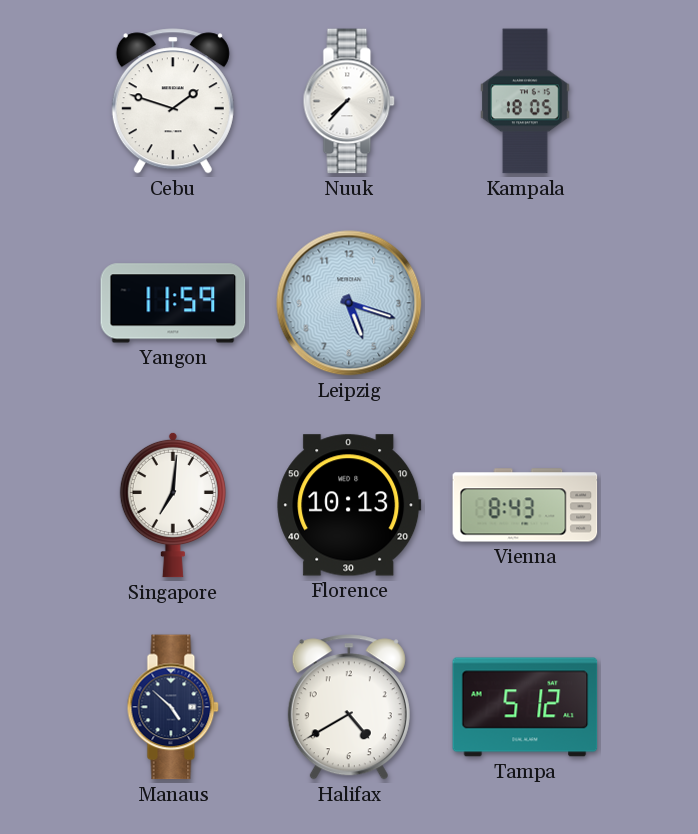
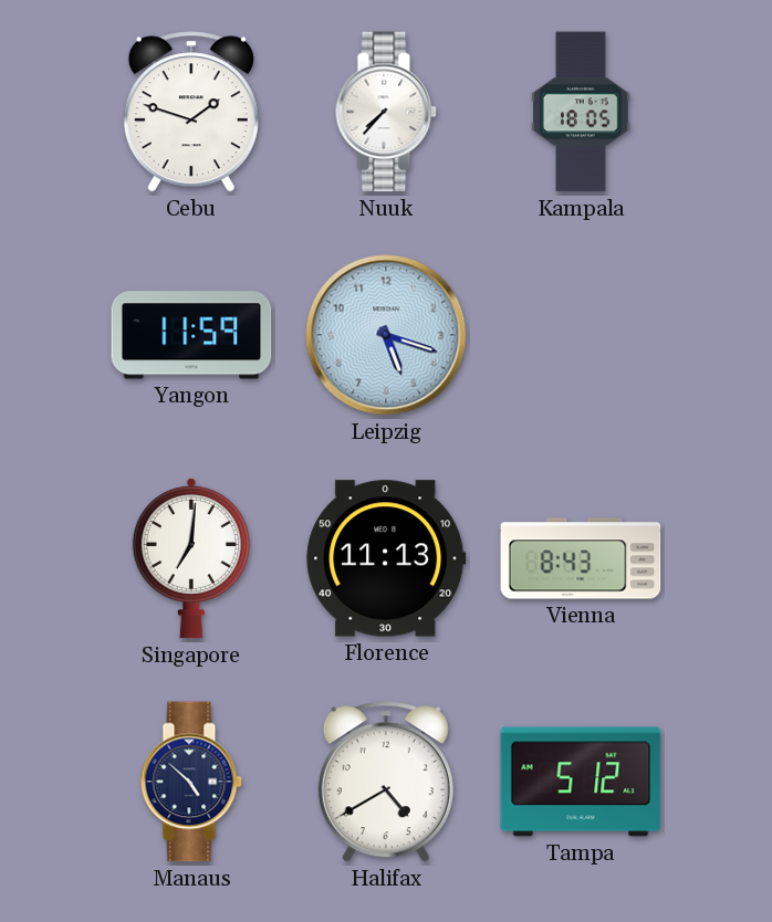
Florence: 10:13 -> 11:13
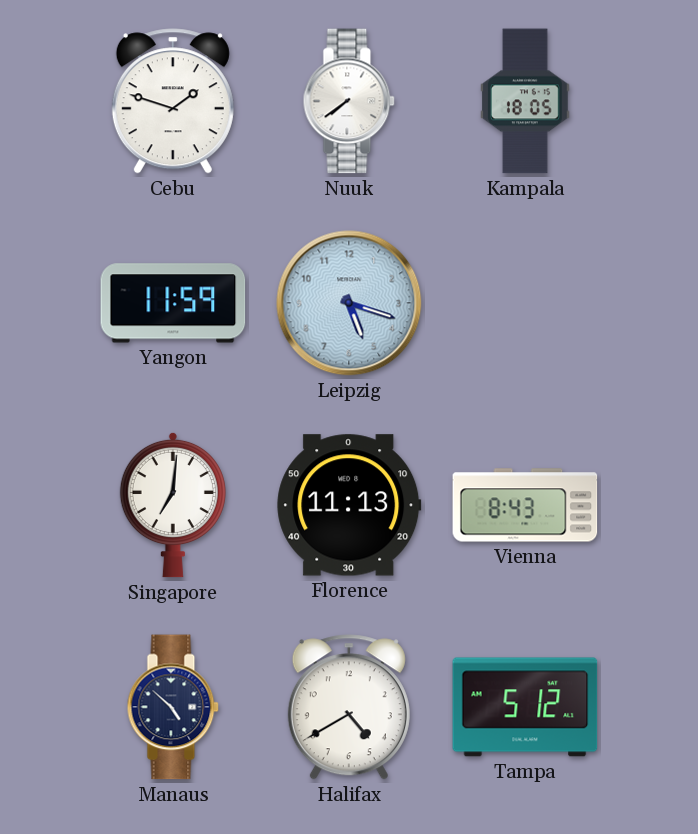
Nuuk: 7:37 -> 7:39
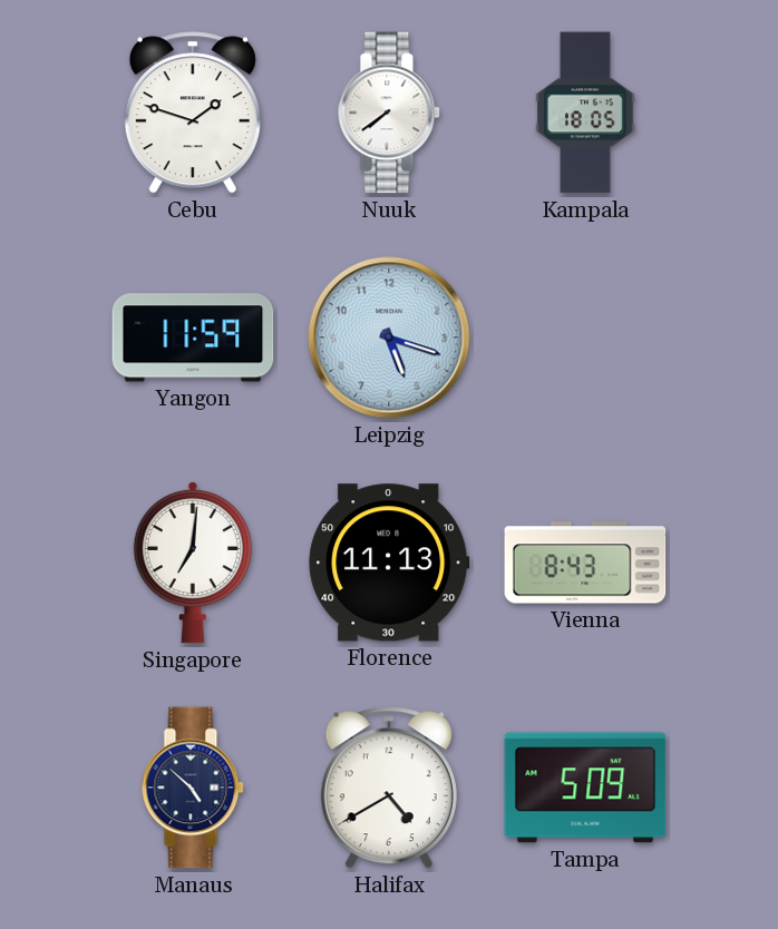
Tampa: 5:12 -> 5:09
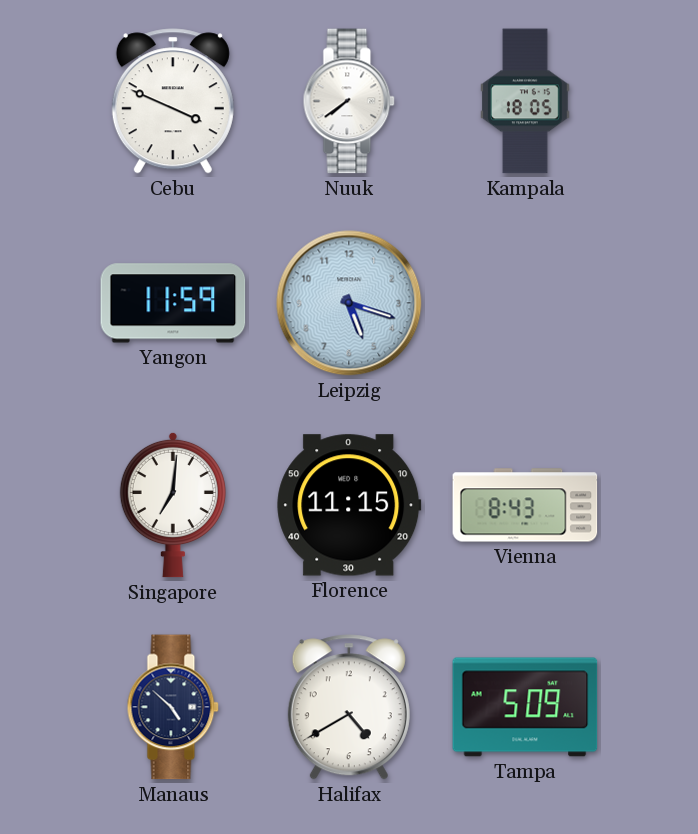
Cebu: 1:48 -> 3:49
Florence: 11:13 -> 11:15
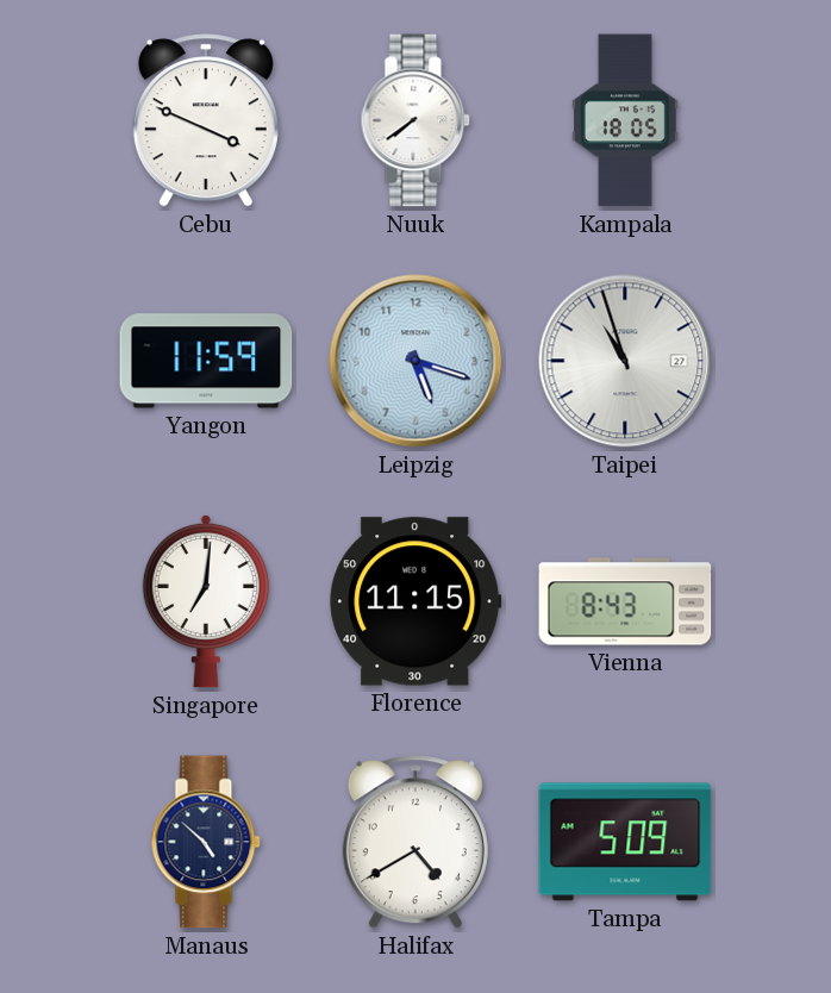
Taipei: none -> 10:57
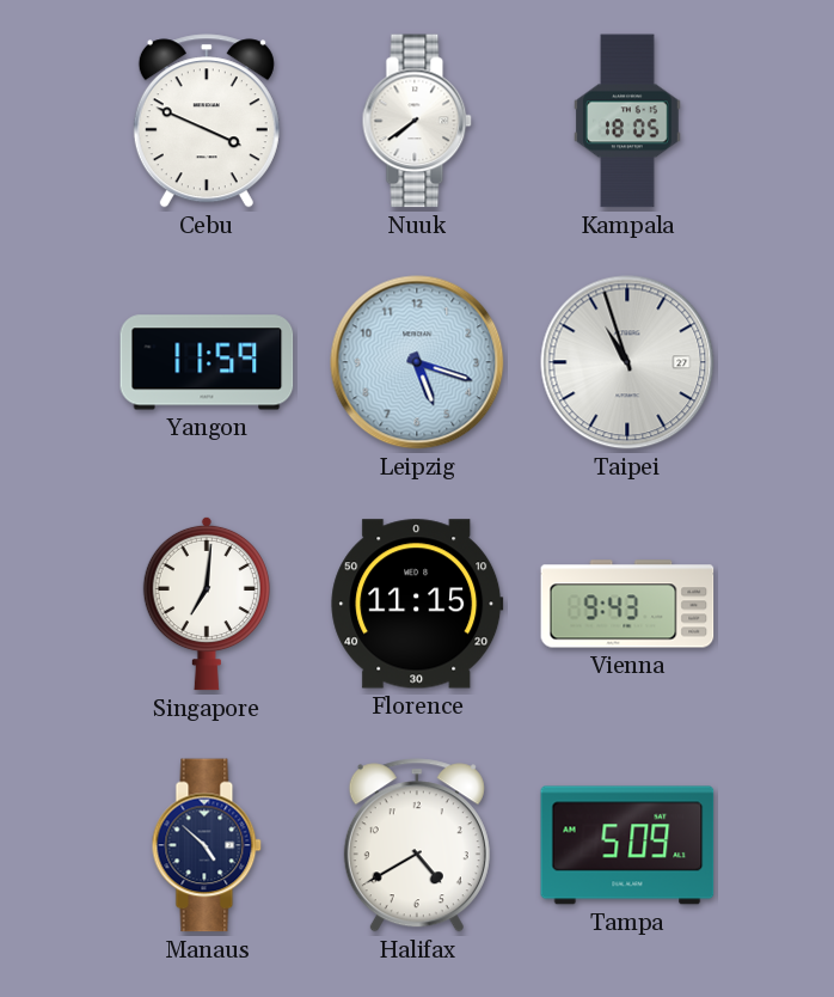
Vienna: 8:43 -> 9:43
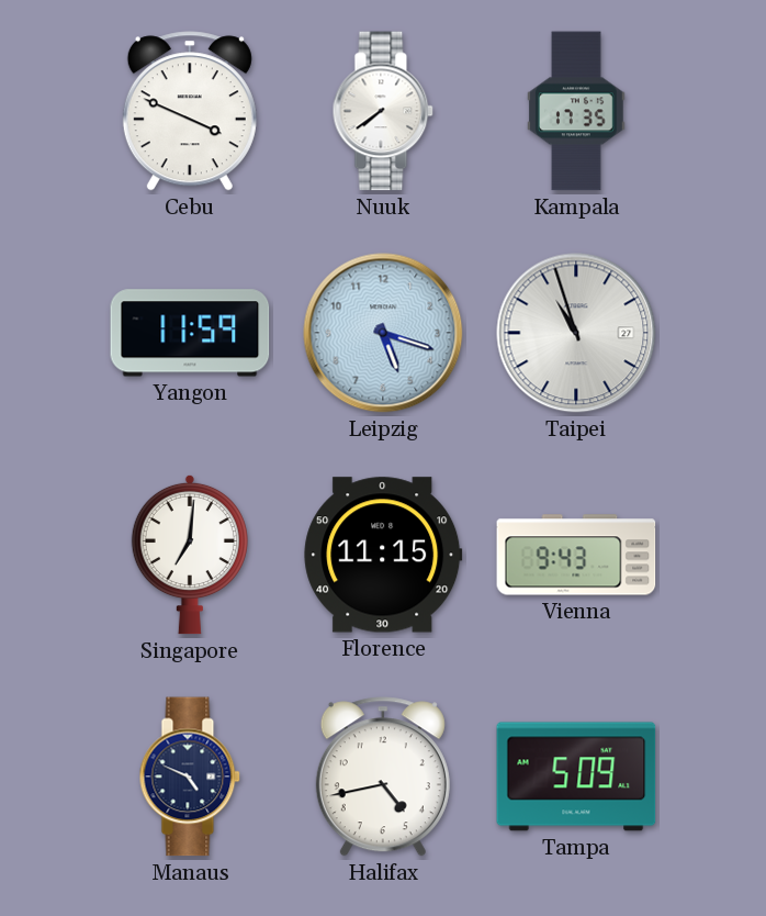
Kampala: 18:05 -> 17:35
Manaus: 4:52 -> 4:49
Halifax: 4:40 -> 4:43
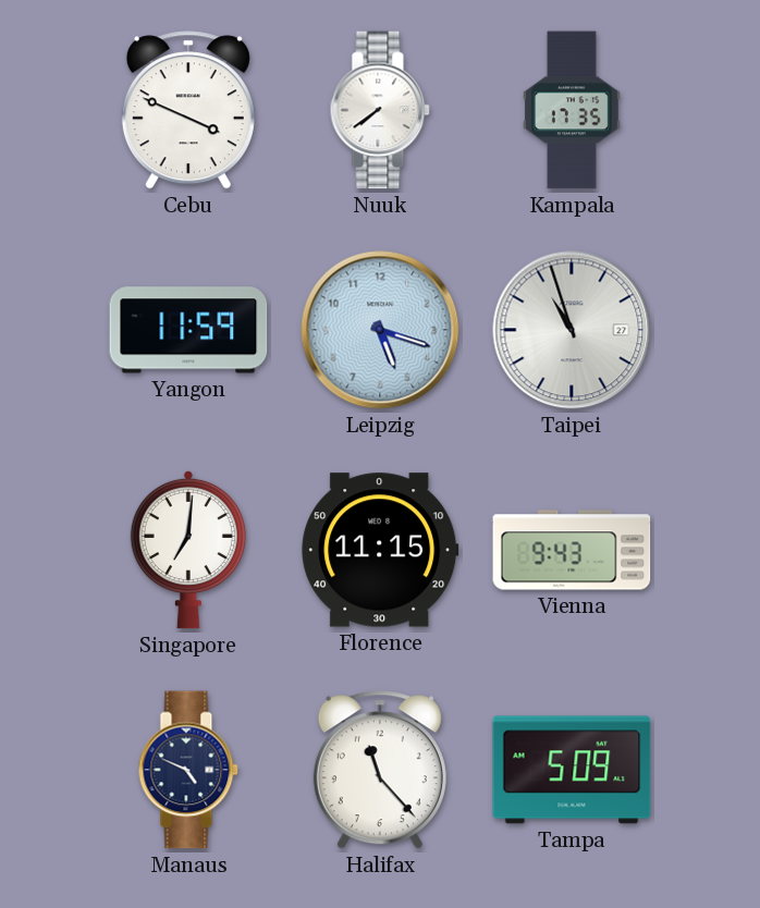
Halifax: 4:43 -> 11:23
